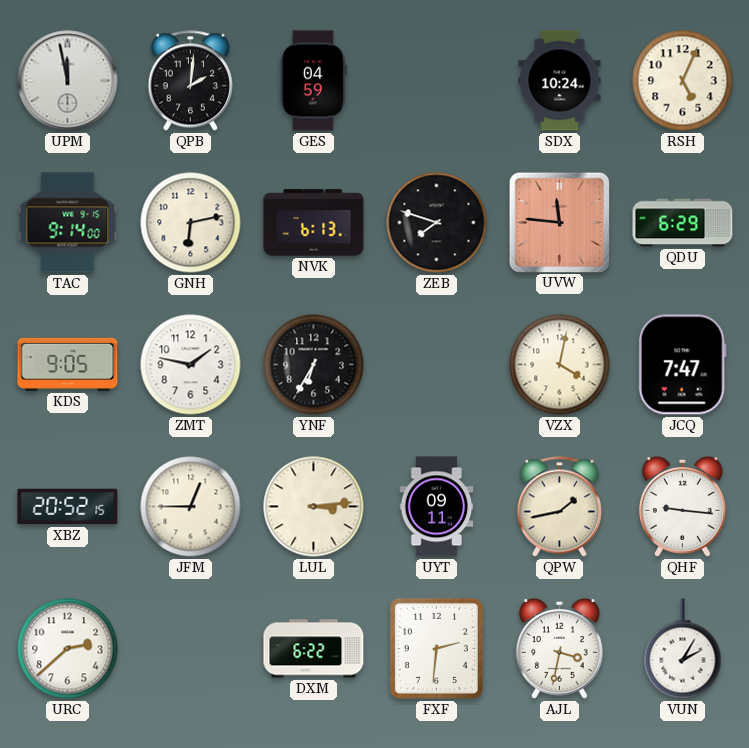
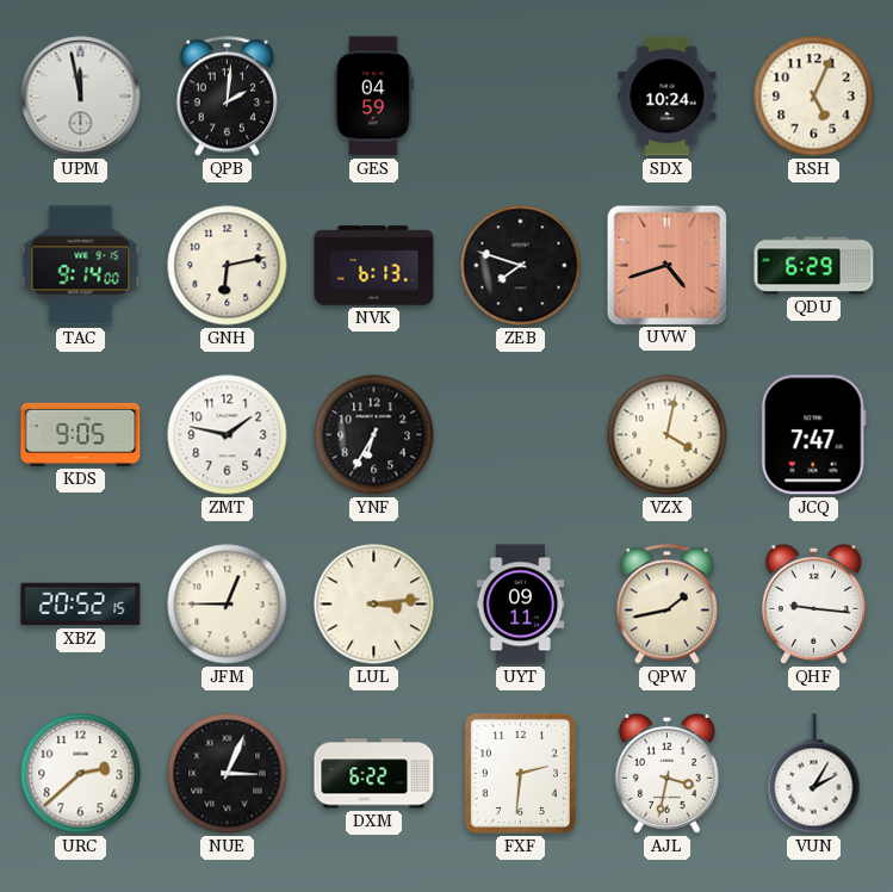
UVW: 11:46 -> 4:42
NUE: none -> 3:04
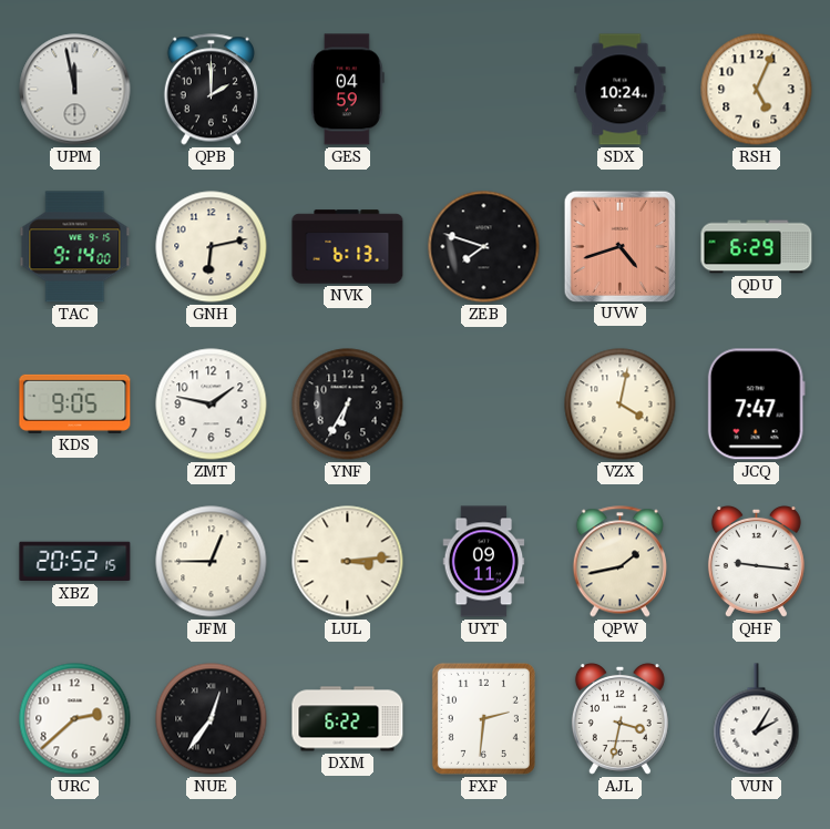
QPB: 2:01 -> 2:00
NUE: 3:04 -> 12:36
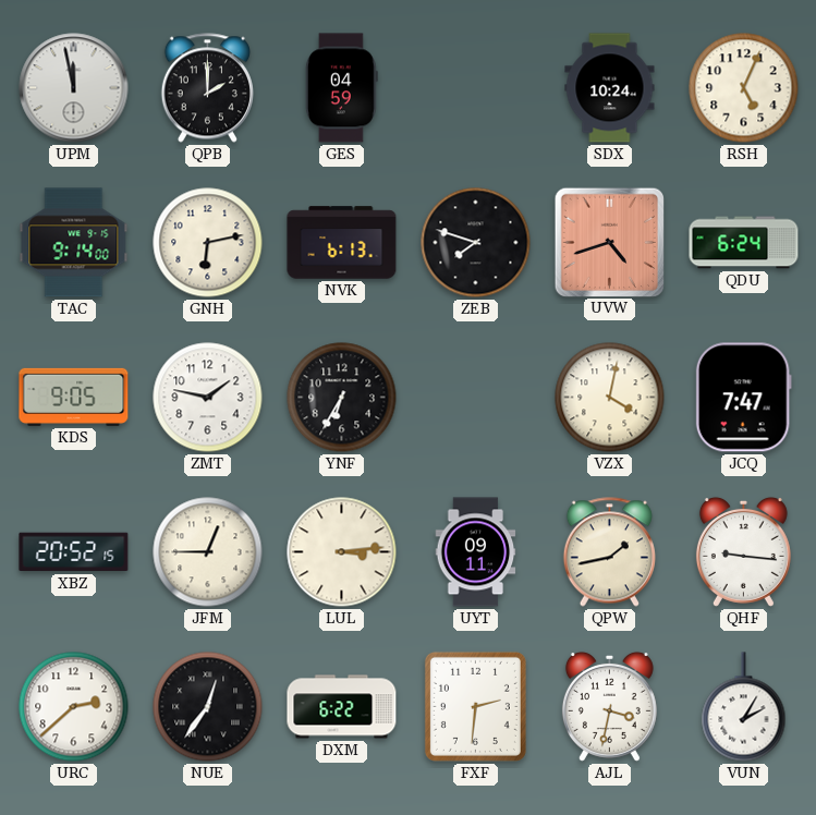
QDU: 6:29 -> 6:24
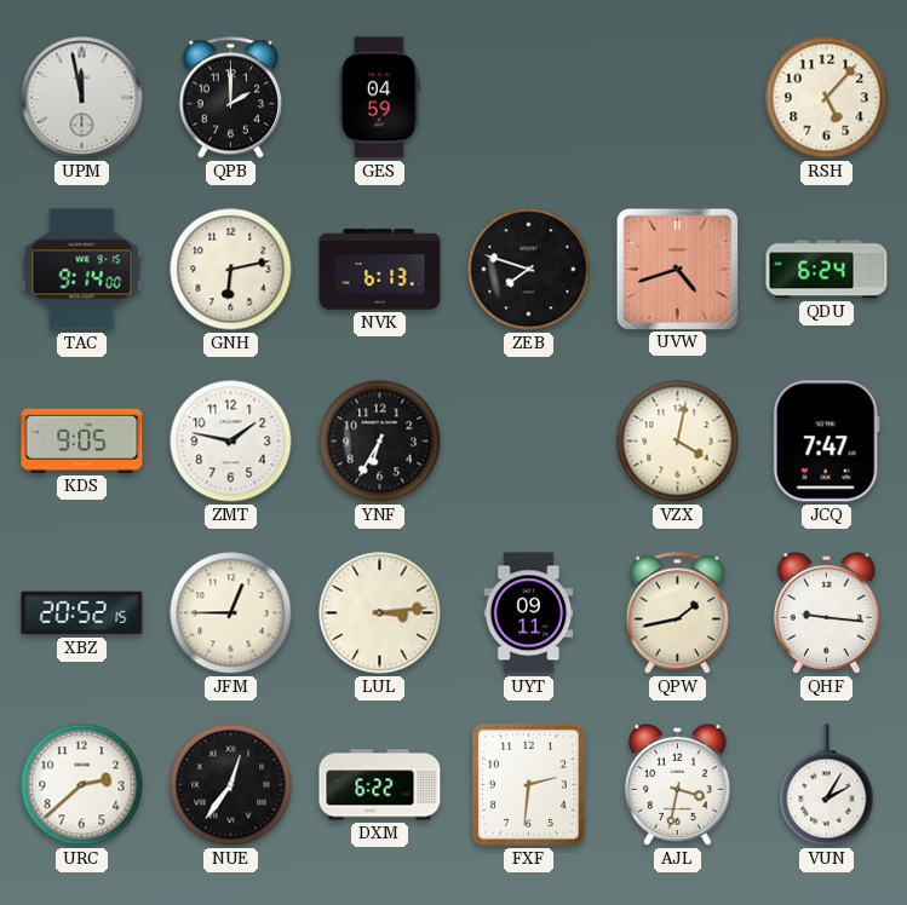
SDX: 10:24 -> none
RSH: 5:04 -> 5:07
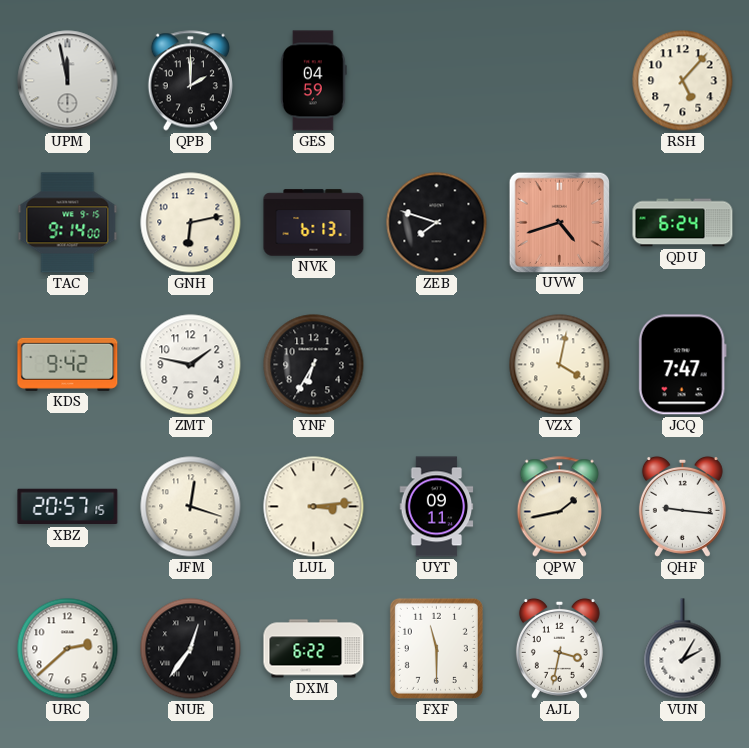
KDS: 9:05 -> 9:42
XBZ: 20:52 -> 20:57
JFM: 12:45 -> 12:18
FXF: 2:31 -> 11:30
